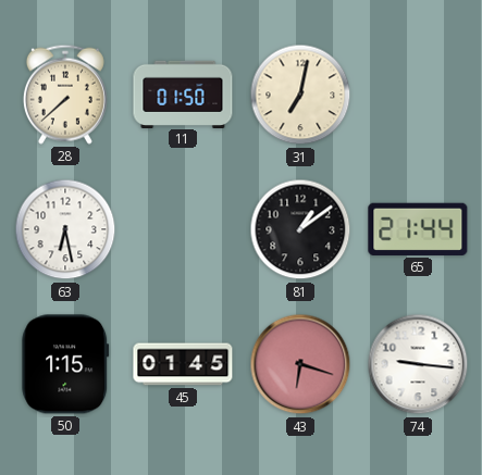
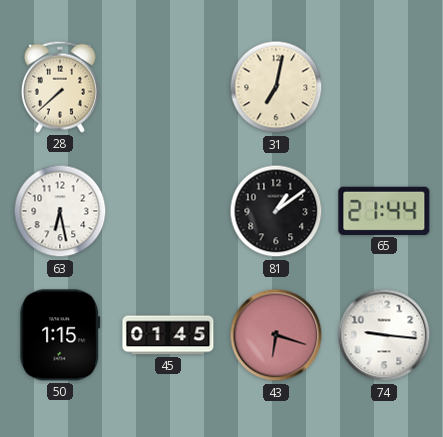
11: 01:50 -> none
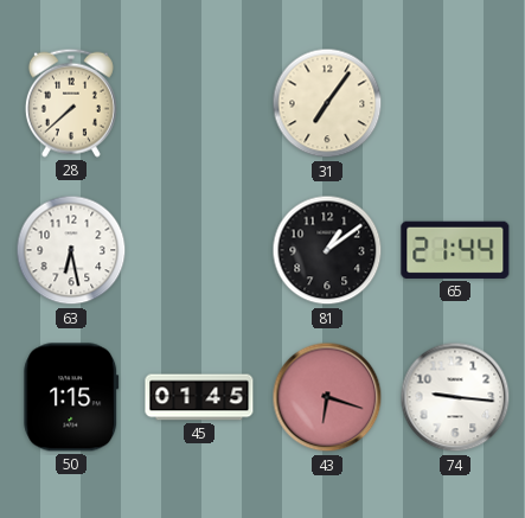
31: 7:02 -> 7:06
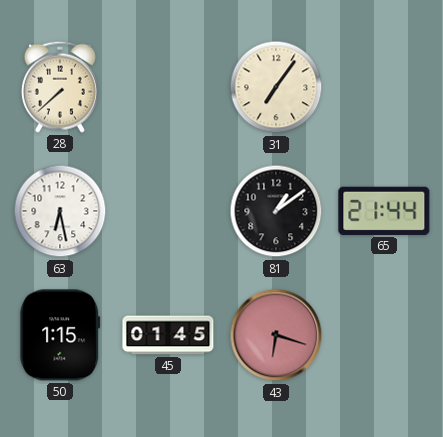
74: 9:16 -> none
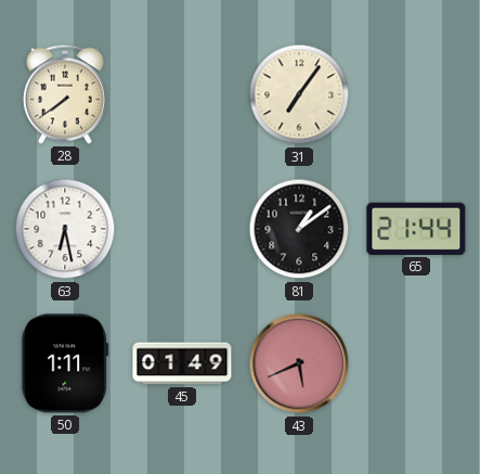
28: 7:38 -> 7:39
50: 1:15 -> 1:11
45: 01:45 -> 01:49
43: 6:18 -> 5:41
